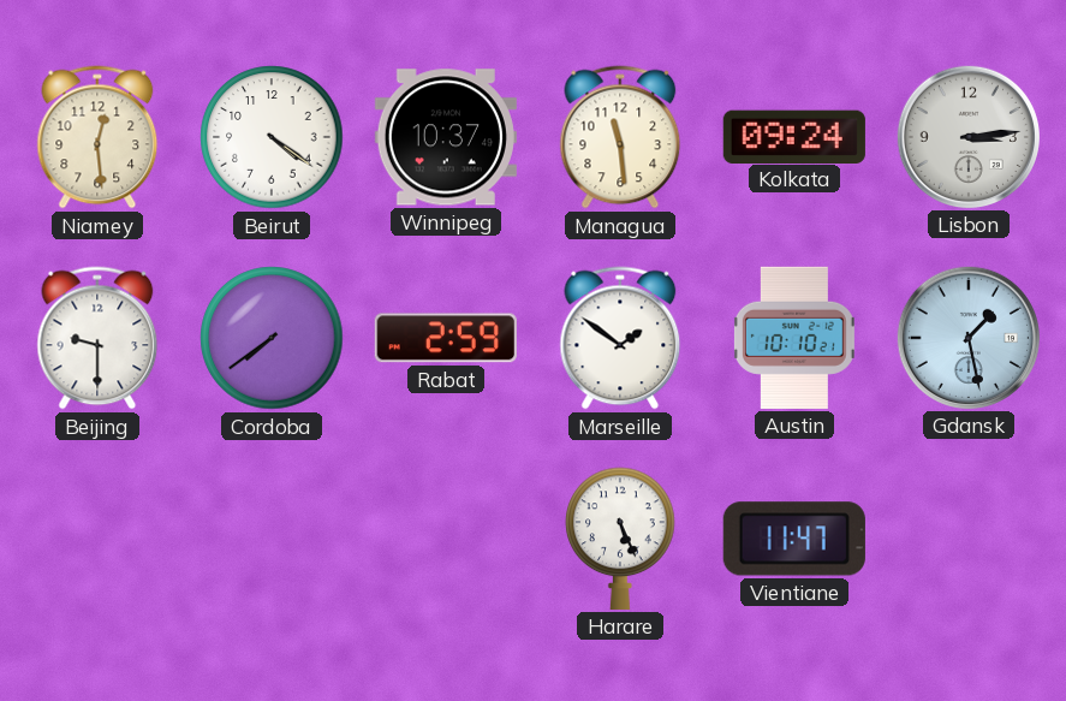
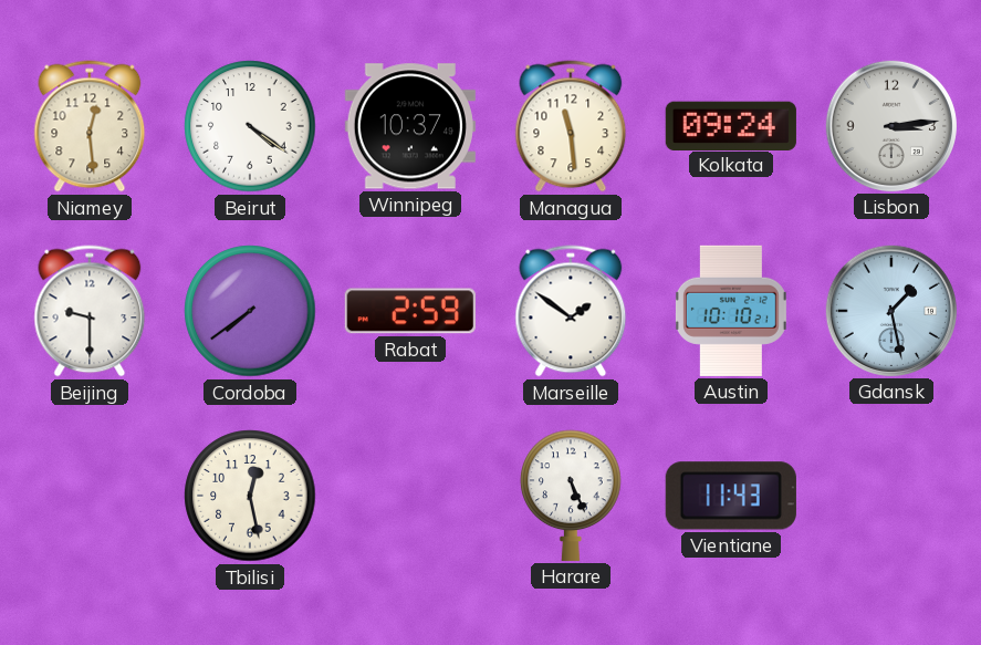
Tbilisi: none -> 12:28
Vientiane: 11:47 -> 11:43
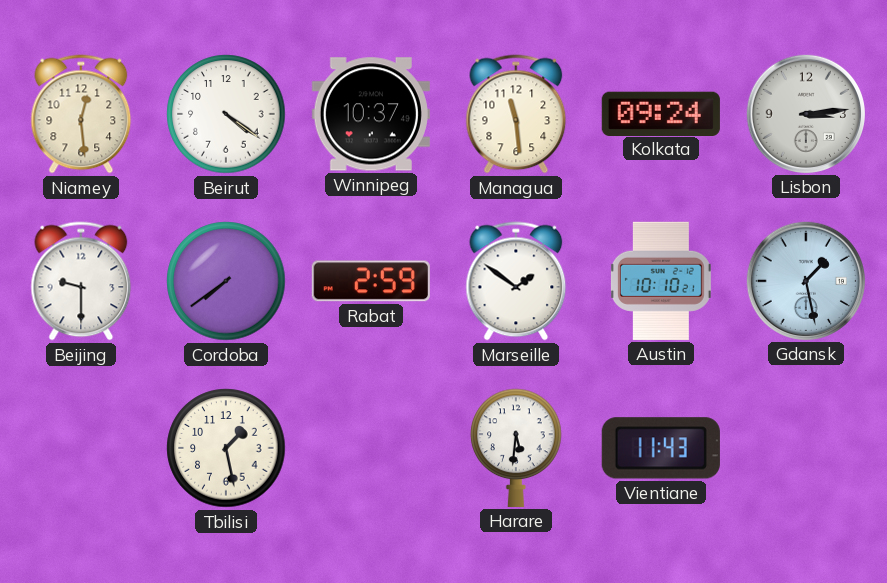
Tbilisi: 12:28 -> 1:28
Harare: 5:26 -> 5:31
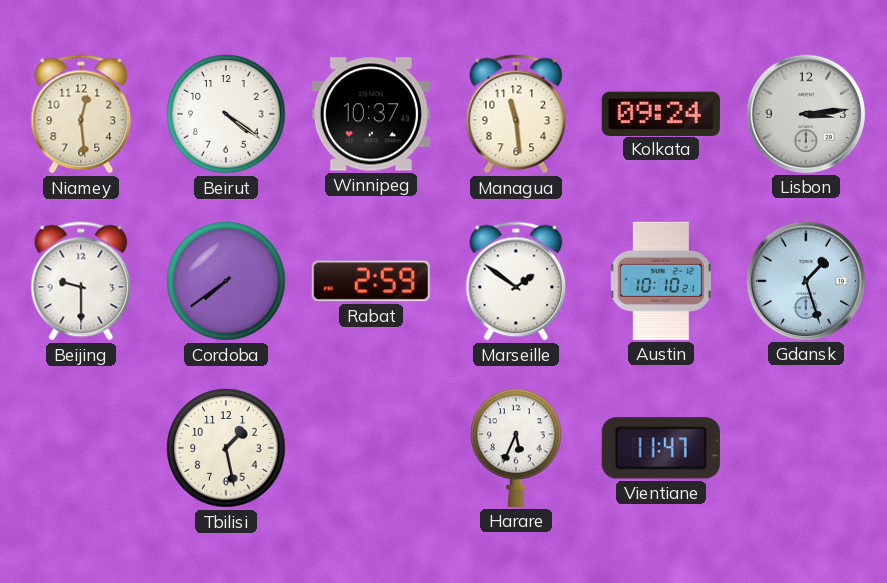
Gdansk: 1:28 -> 1:27
Harare: 5:31 -> 5:34
Vientiane: 11:43 -> 11:47
